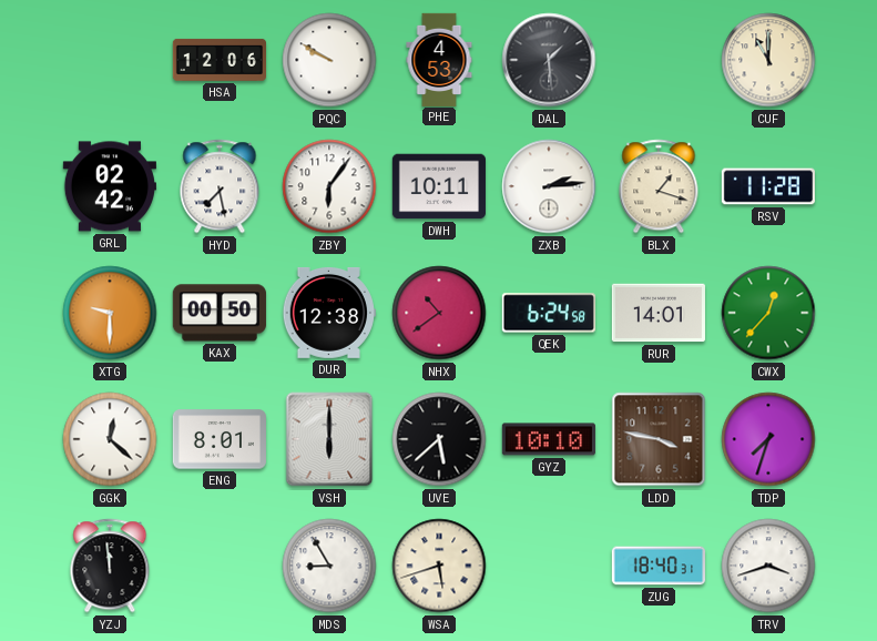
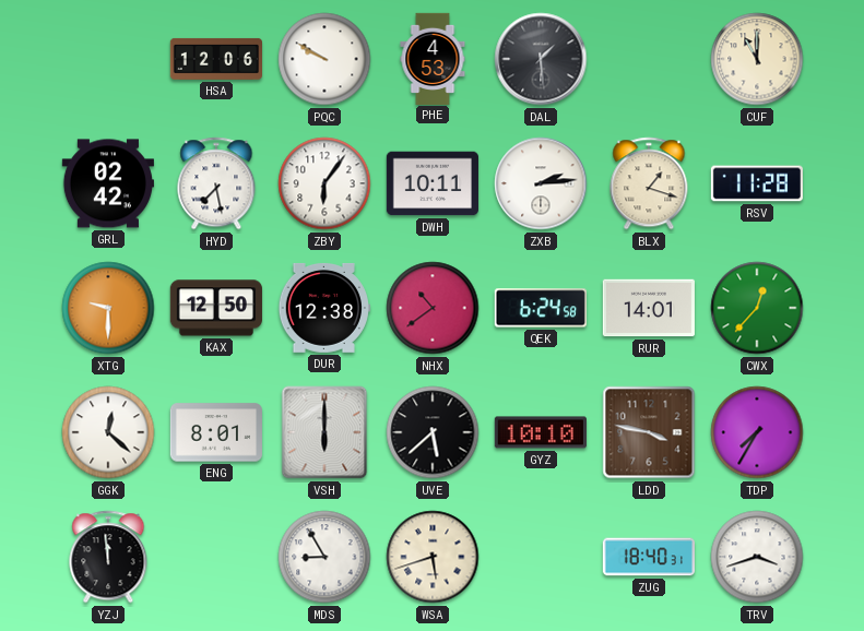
KAX: 00:50 -> 12:50
TDP: 7:33 -> 7:35
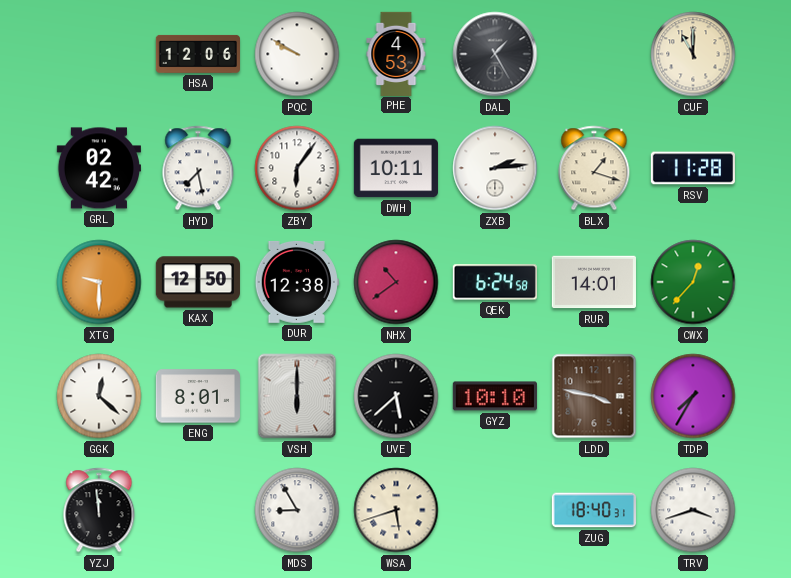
DAL: 1:29 -> 1:25
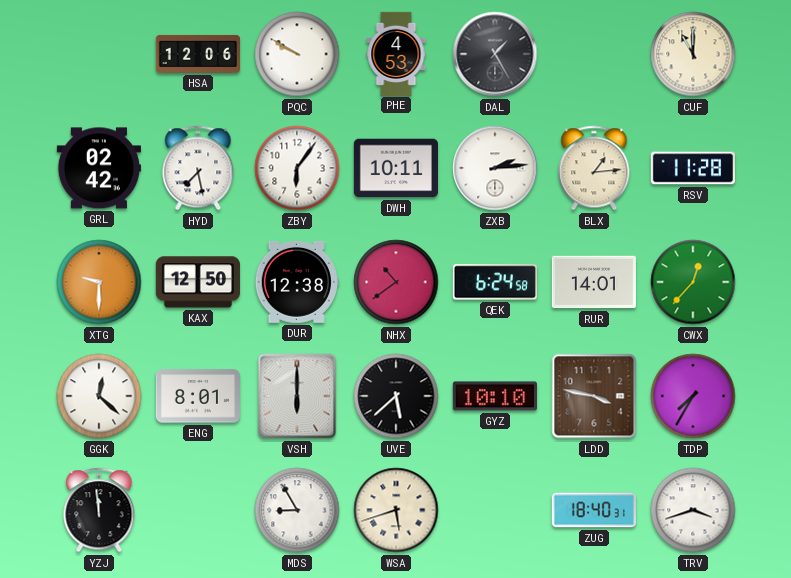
BLX: 1:18 -> 1:14
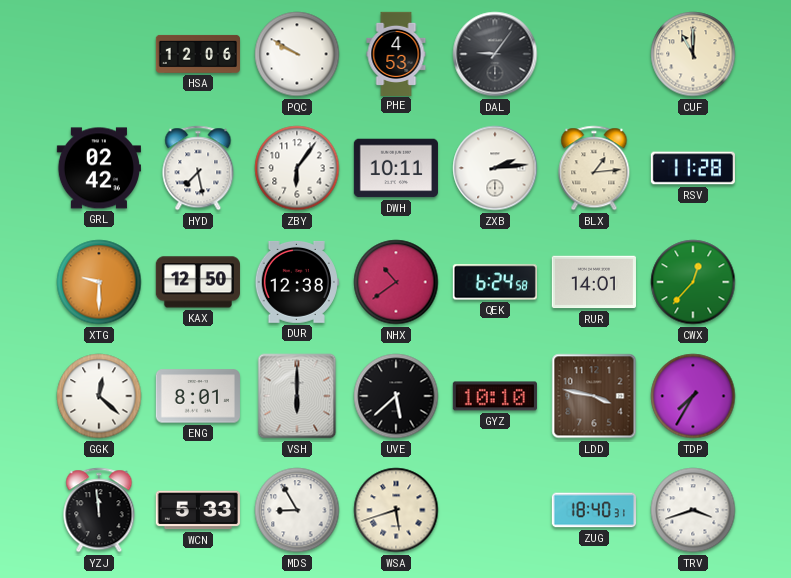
DAL: 1:25 -> 9:06
WCN: none -> 5:33
